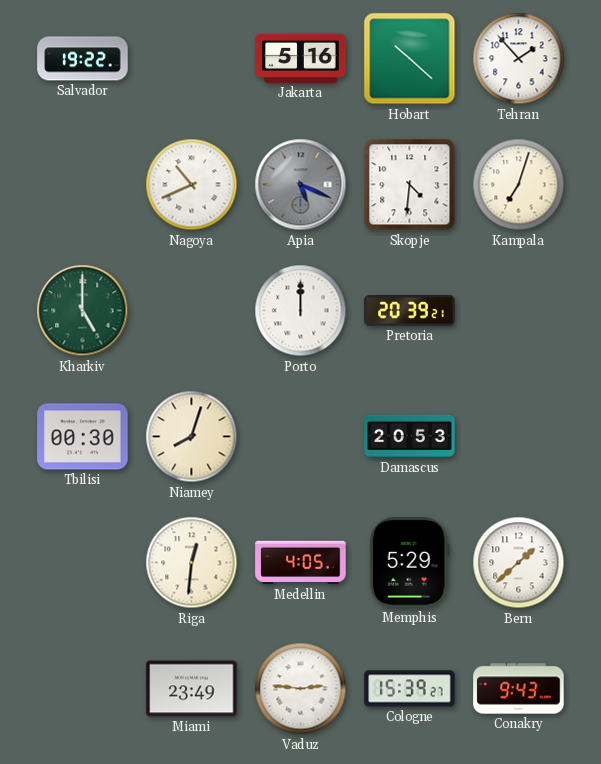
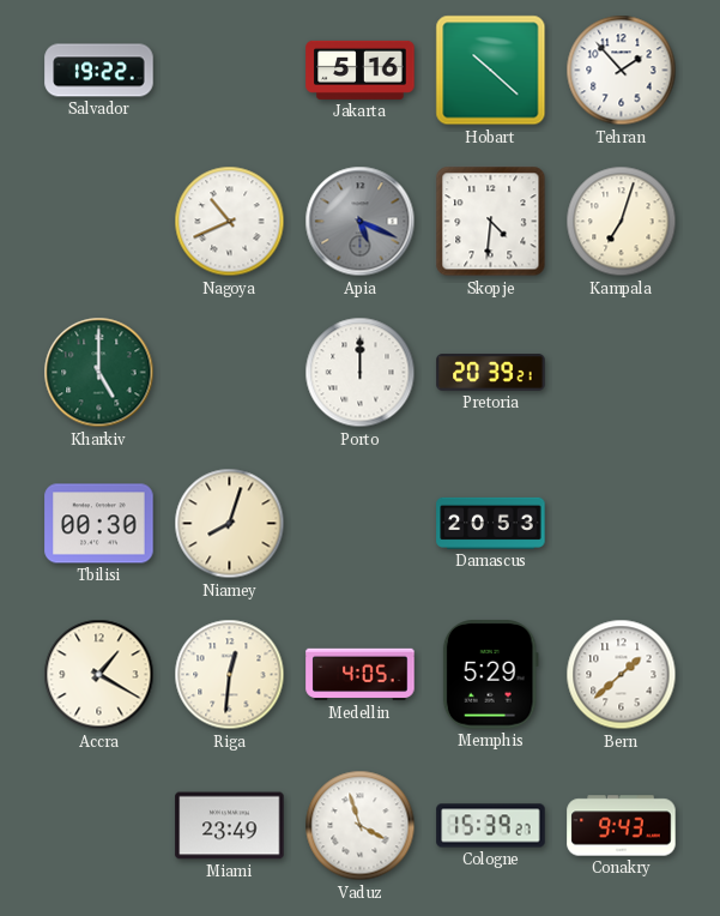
Accra: none -> 1:20
Vaduz: 2:46 -> 3:57
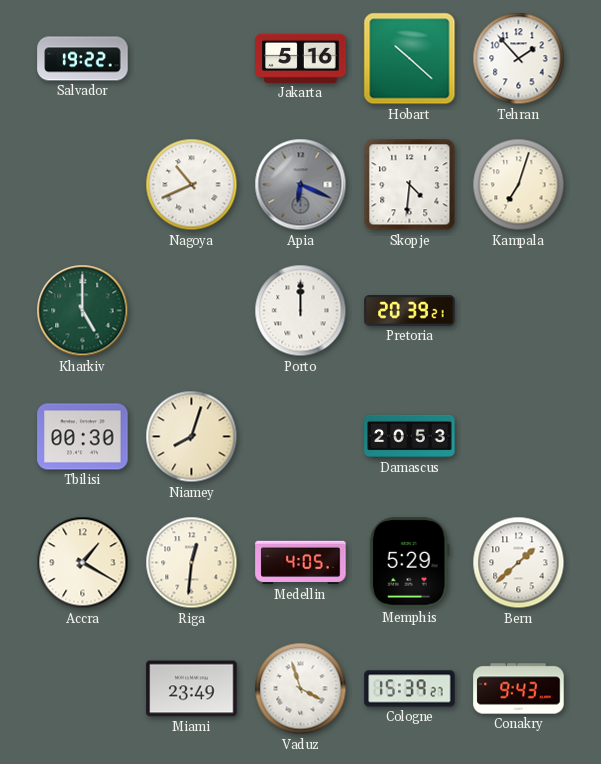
Apia: 5:19 -> 6:19
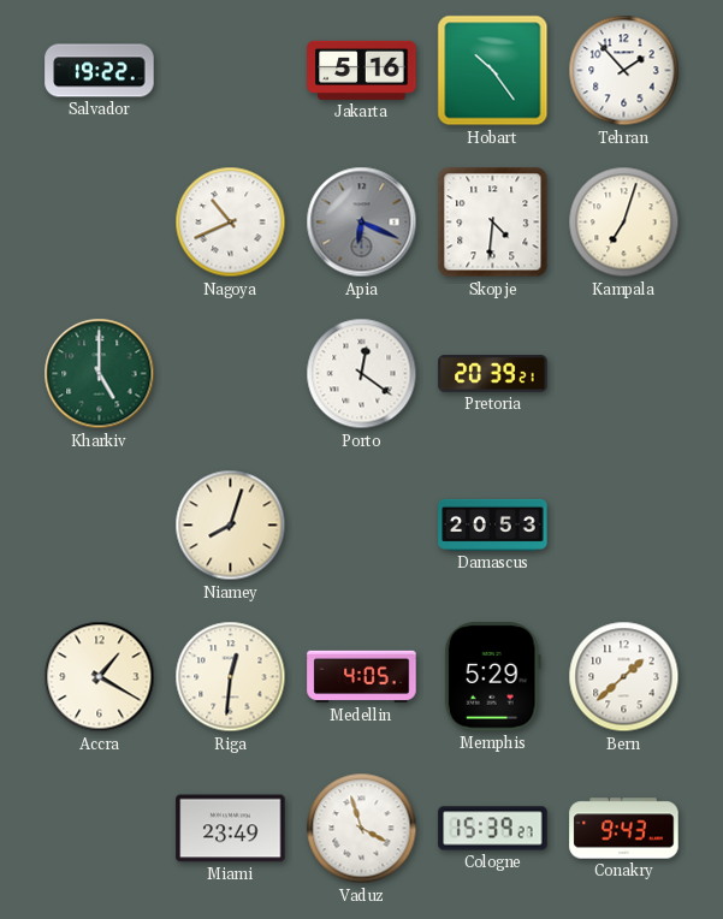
Hobart: 10:22 -> 10:24
Porto: 12:00 -> 12:21
Tbilisi: 00:30 -> none
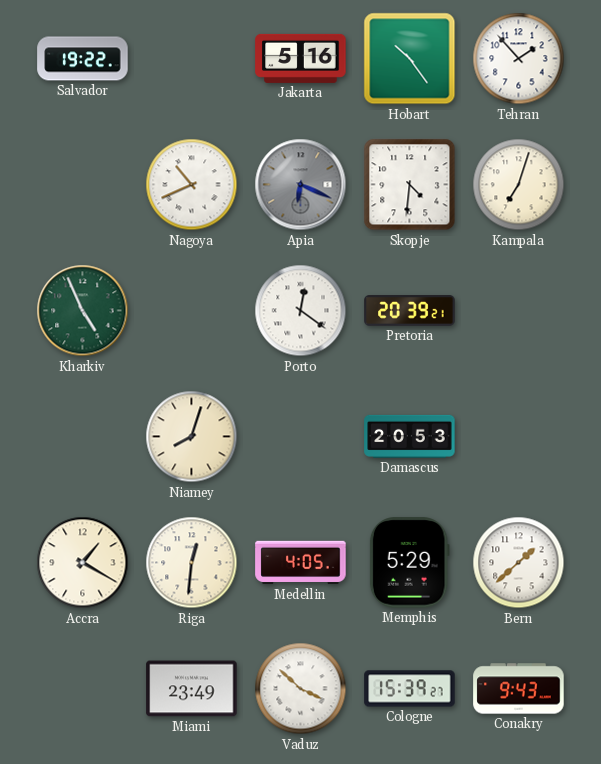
Kharkiv: 5:00 -> 4:56
Vaduz: 3:57 -> 3:52
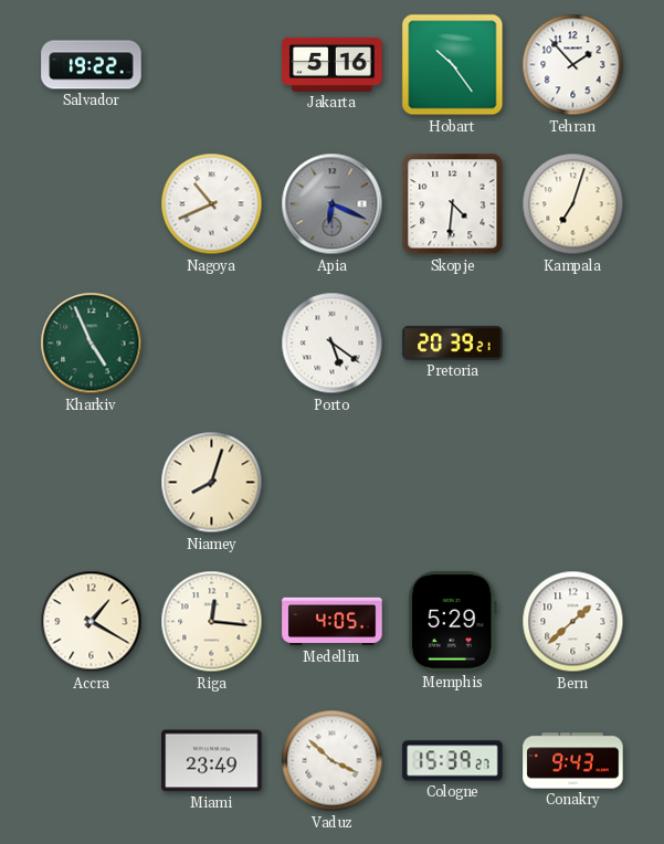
Porto: 12:21 -> 5:21
Damascus: 20:53 -> none
Riga: 12:31 -> 12:16
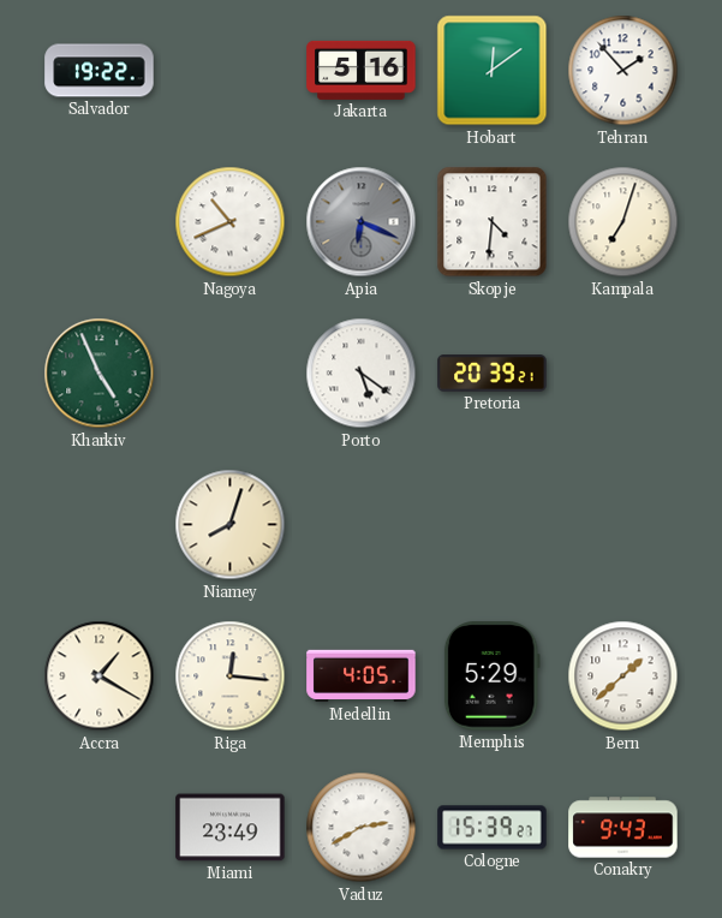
Hobart: 10:24 -> 12:09
Vaduz: 3:52 -> 2:40
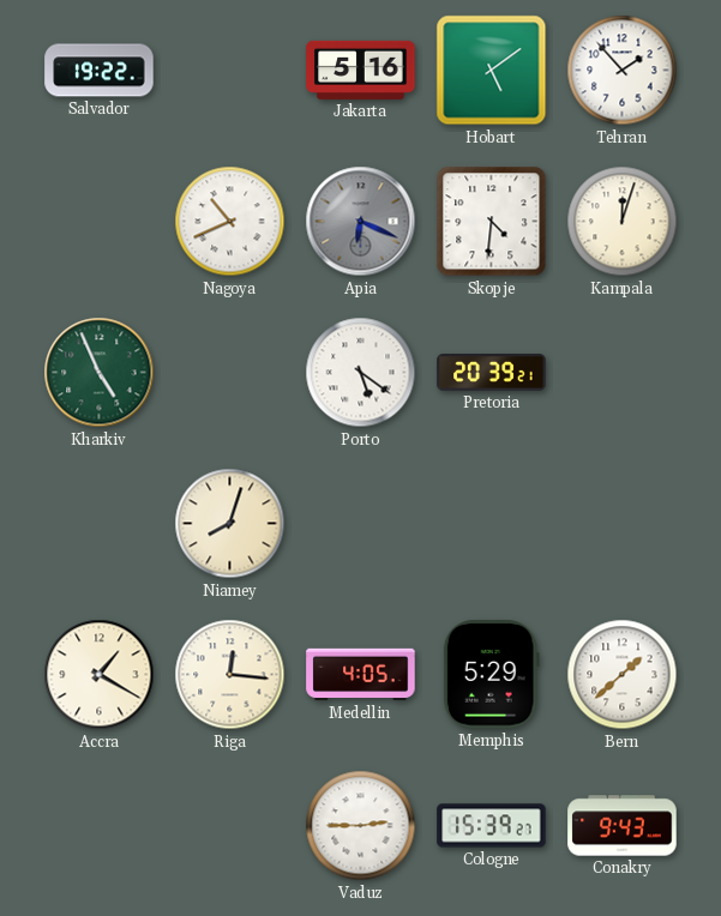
Hobart: 12:09 -> 5:09
Kampala: 7:03 -> 12:03
Miami: 23:49 -> none
Vaduz: 2:40 -> 2:45
